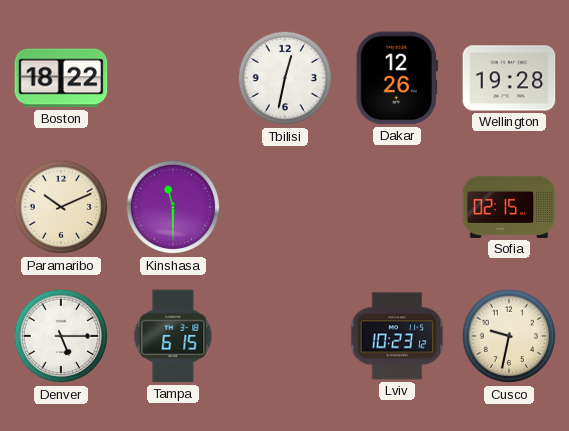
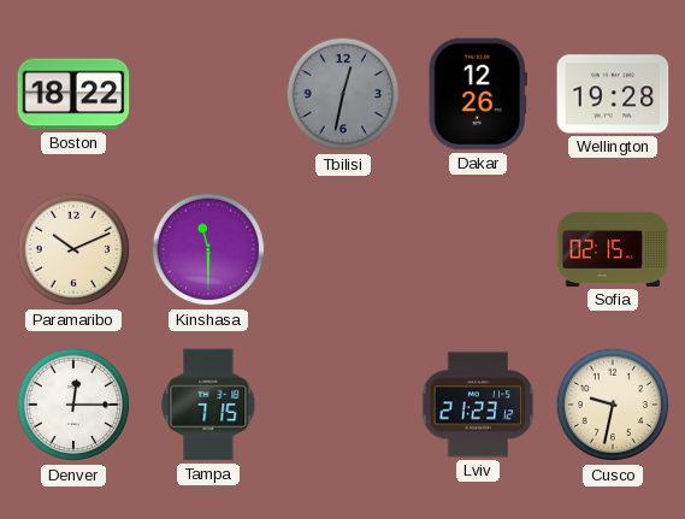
Tbilisi dial: white -> grey
Denver: 5:15 -> 12:15
Tampa: 6:15 -> 7:15
Lviv: 10:23 -> 21:23
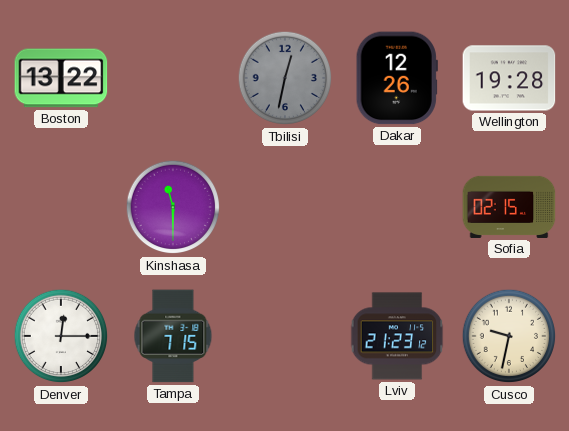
Boston: 18:22 -> 13:22
Paramaribo: 10:11 -> none
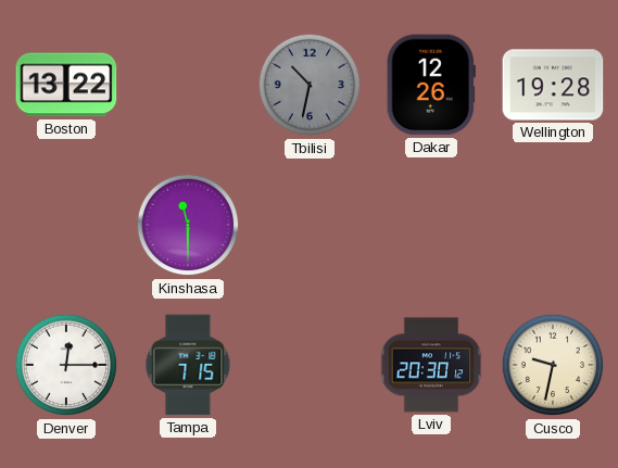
Tbilisi: 12:32 -> 10:32
Sofia: 02:15 -> none
Lviv: 21:23 -> 20:30
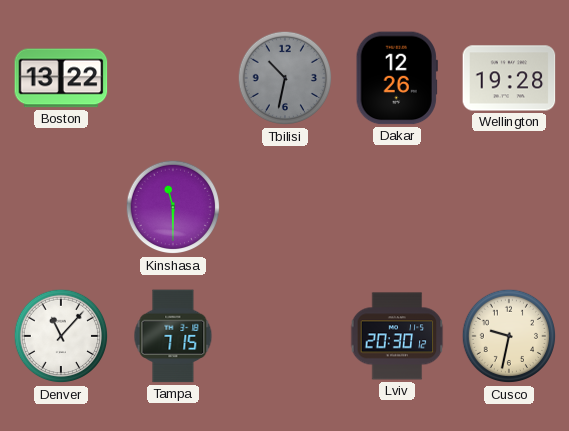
Denver: 12:15 -> 11:07
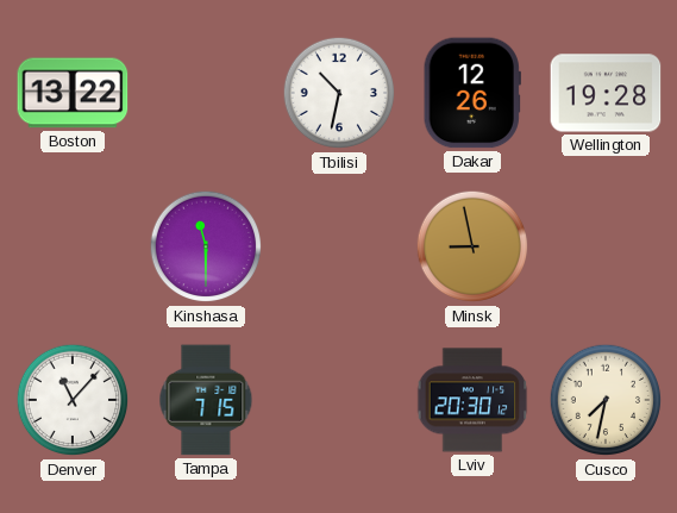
Tbilisi dial: grey -> white
Minsk: none -> 8:58
Cusco: 9:32 -> 7:32
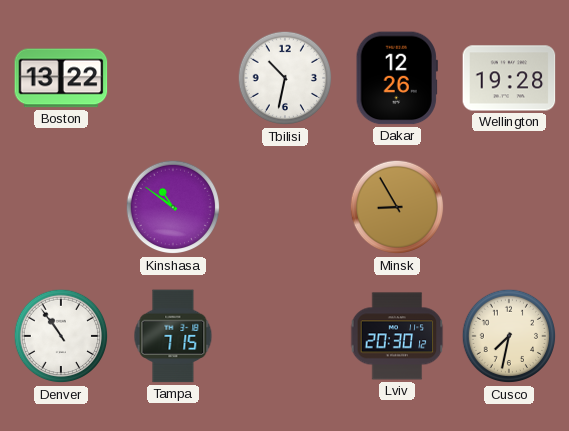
Kinshasa: 11:30 -> 10:51
Minsk: 8:58 -> 8:55
Denver: 11:07 -> 10:54
